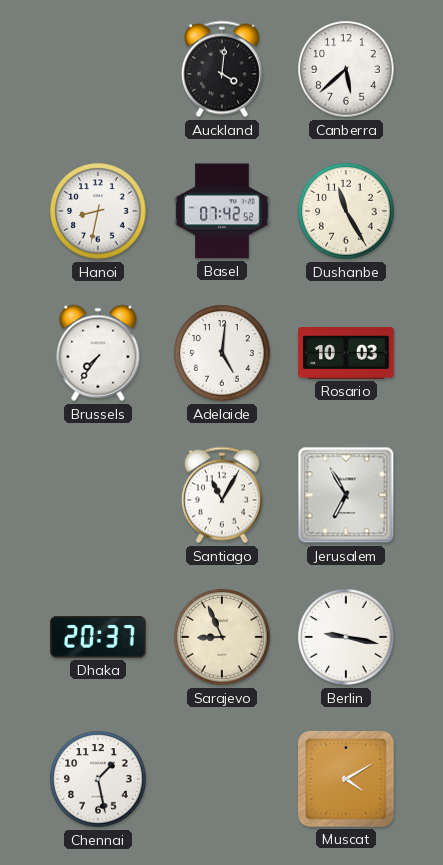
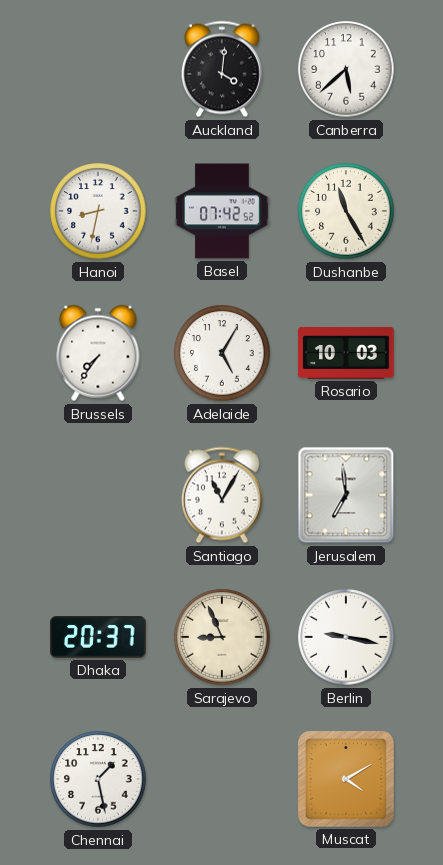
Adelaide: 5:01 -> 5:05
Jerusalem: 6:55 -> 6:59
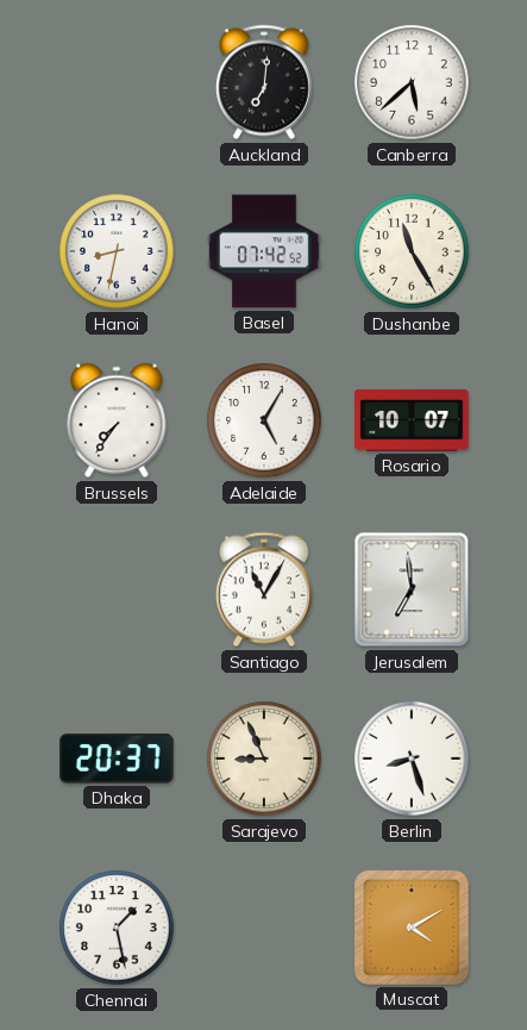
Auckland: 4:01 -> 7:01
Rosario: 10:03 -> 10:07
Berlin: 9:17 -> 8:27
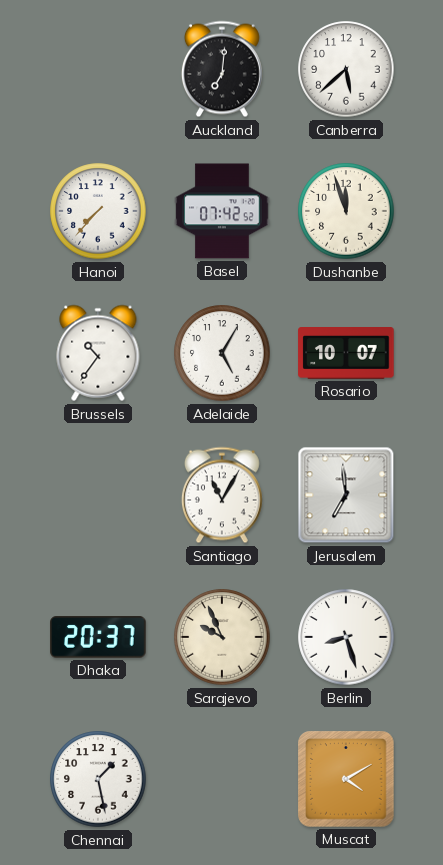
Hanoi: 8:32 -> 7:37
Dushanbe: 11:25 -> 11:57
Brussels: 7:36 -> 10:36
Sarajevo: 8:56 -> 9:56
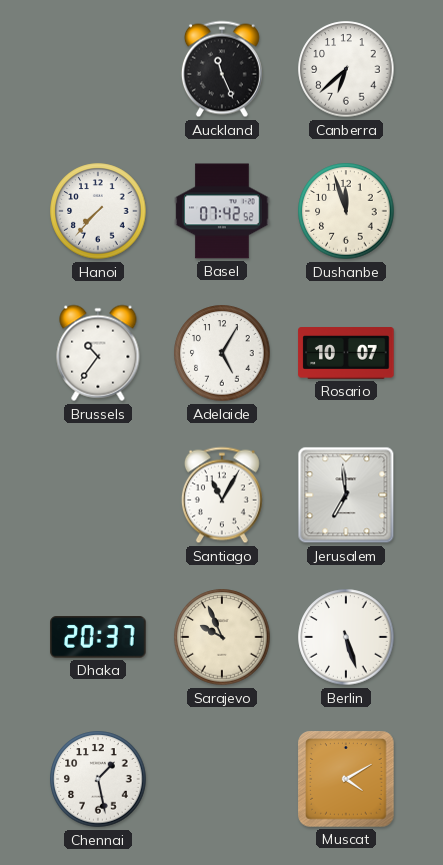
Auckland: 7:01 -> 11:26
Canberra: 5:38 -> 6:38
Berlin: 8:27 -> 5:27
